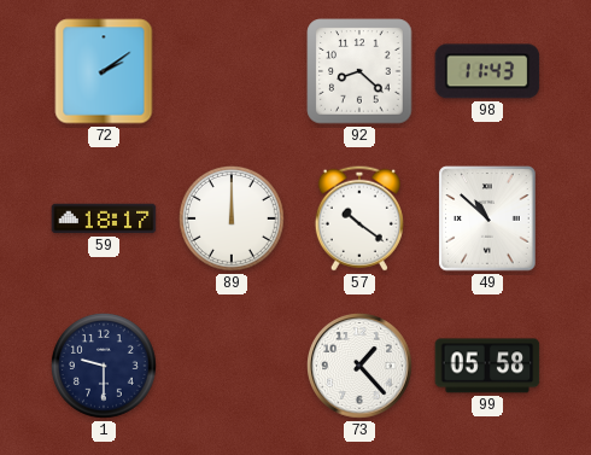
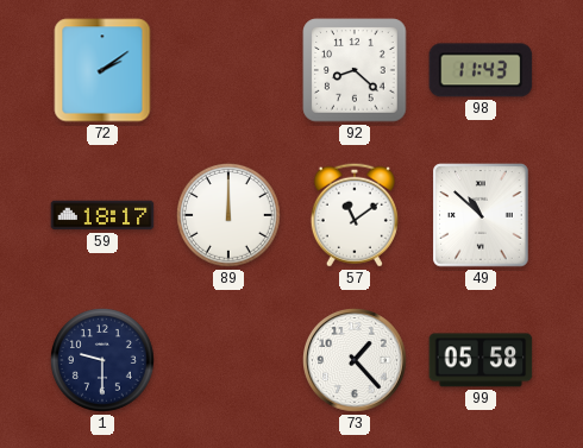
57: 10:21 -> 11:09
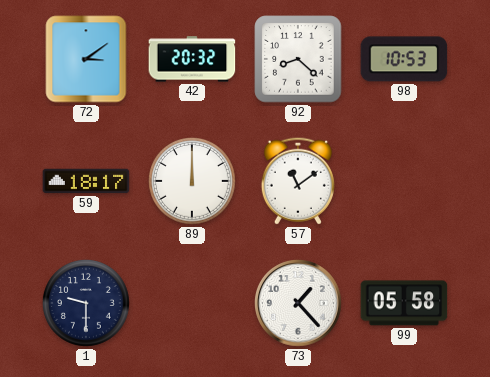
72: 2:09 -> 3:09
42: none -> 20:32
98: 11:43 -> 10:53
49: 10:52 -> none
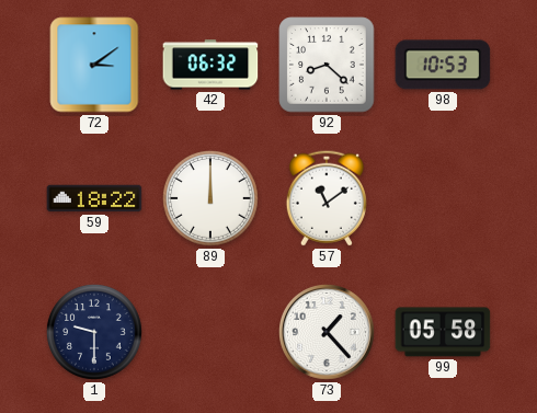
42: 20:32 -> 06:32
59: 18:17 -> 18:22
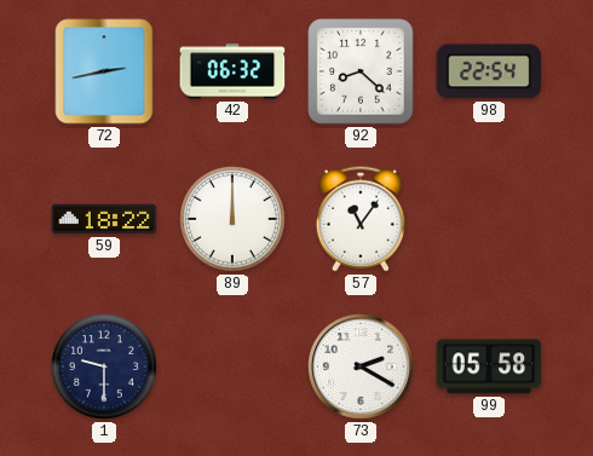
72: 3:09 -> 2:43
98: 10:53 -> 22:54
57: 11:09 -> 11:06
73: 1:23 -> 2:20
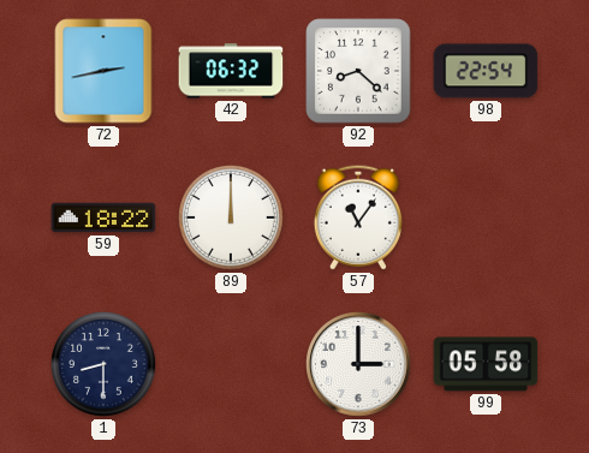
1: 9:30 -> 8:30
73: 2:20 -> 3:00
